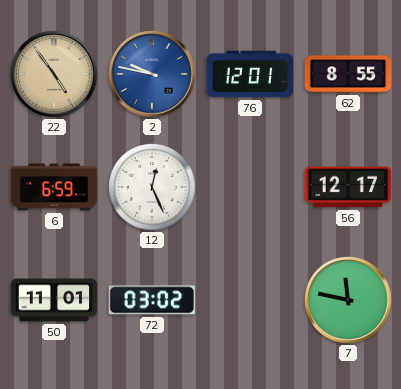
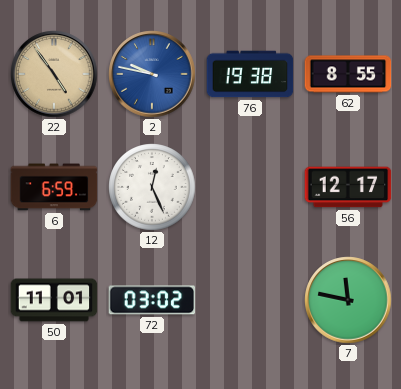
76: 12:01 -> 19:38
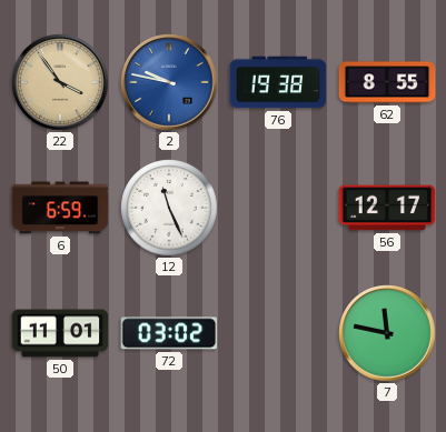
22: 4:54 -> 3:54
12: 12:26 -> 11:26
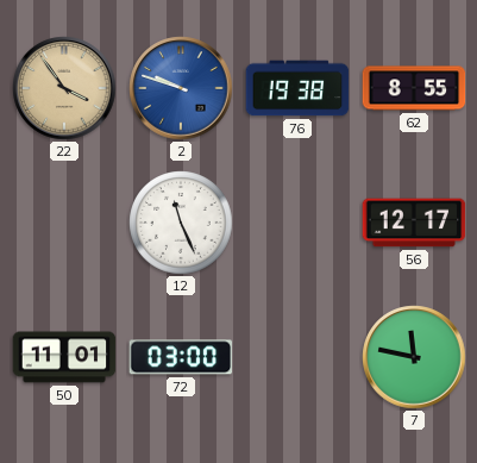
2: 9:47 -> 9:48
6: 6:59 -> none
72: 03:02 -> 03:00
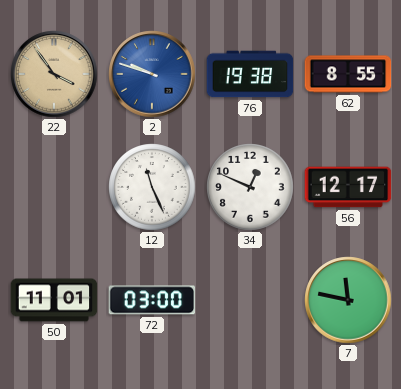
34: none -> 12:49
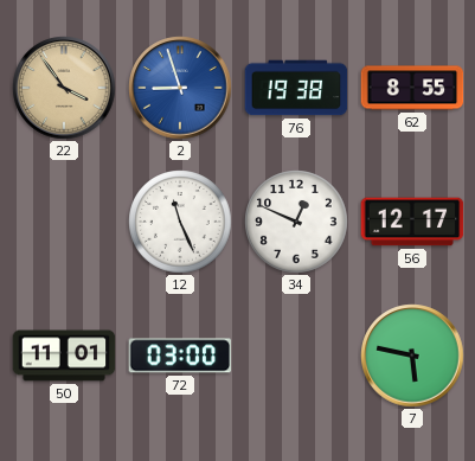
2: 9:48 -> 8:57
7: 11:47 -> 5:47
